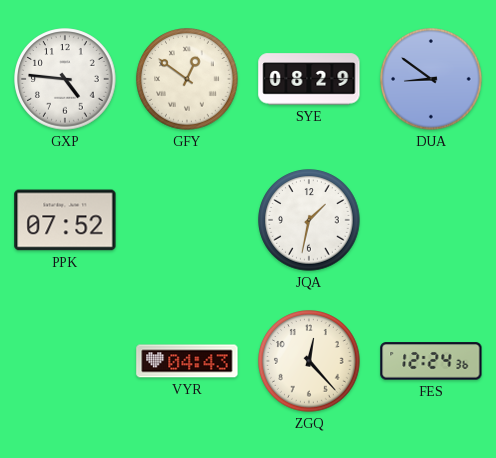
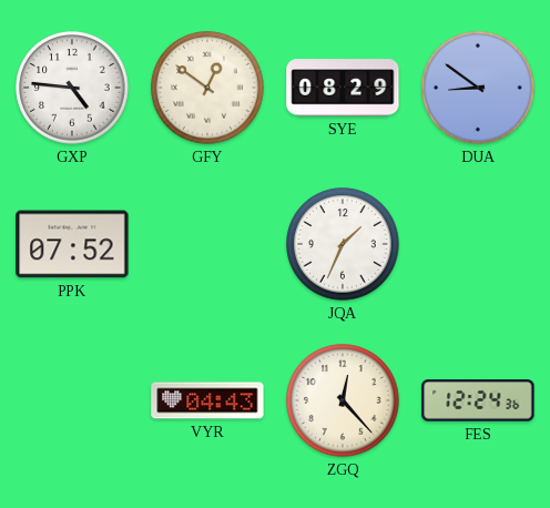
JQA: 1:32 -> 1:34
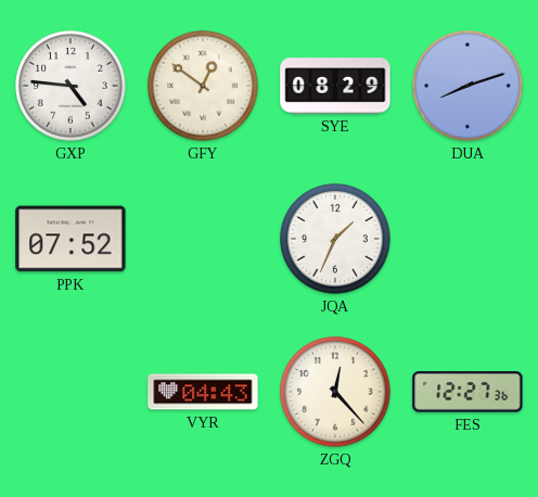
DUA: 8:51 -> 8:12
FES: 12:24 -> 12:27
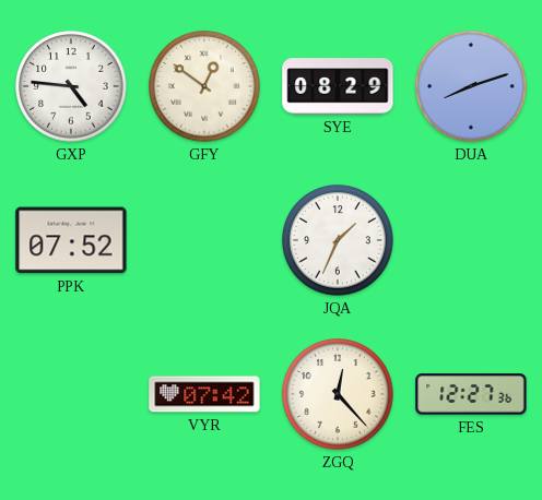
VYR: 04:43 -> 07:42
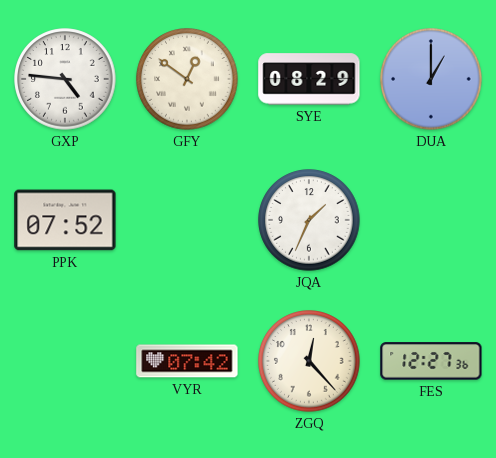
DUA: 8:12 -> 1:00
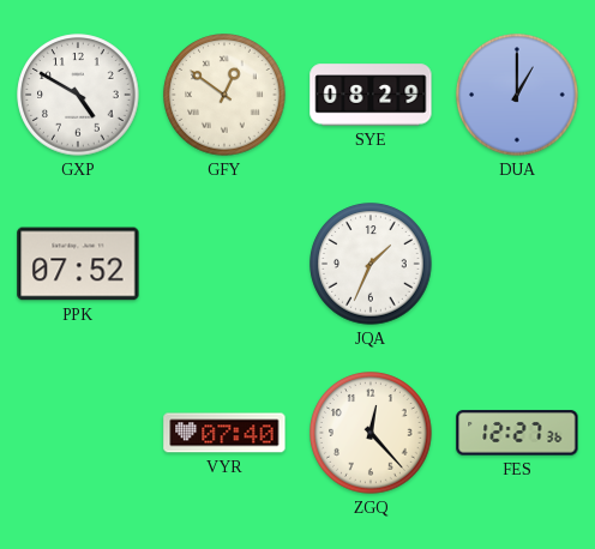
GXP: 4:46 -> 4:50
VYR: 07:42 -> 07:40
